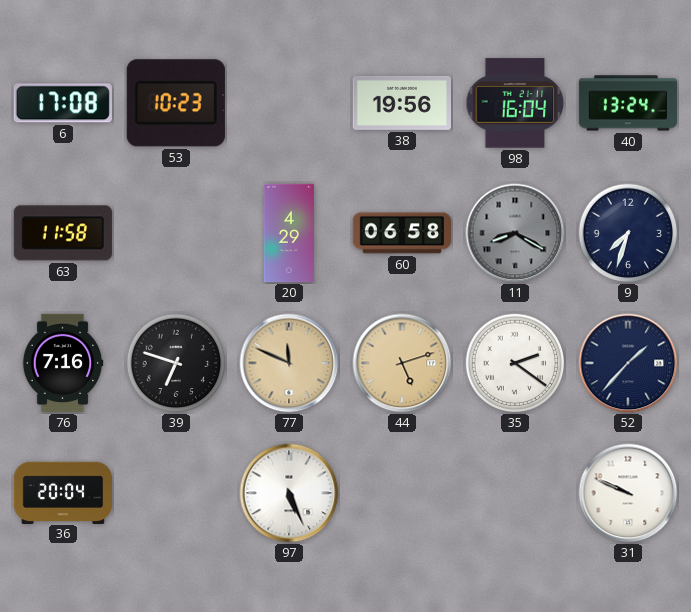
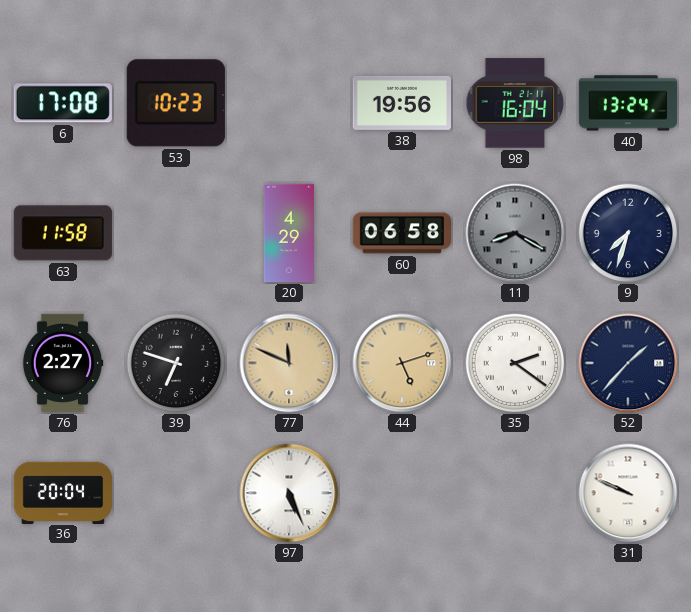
76: 7:16 -> 2:27
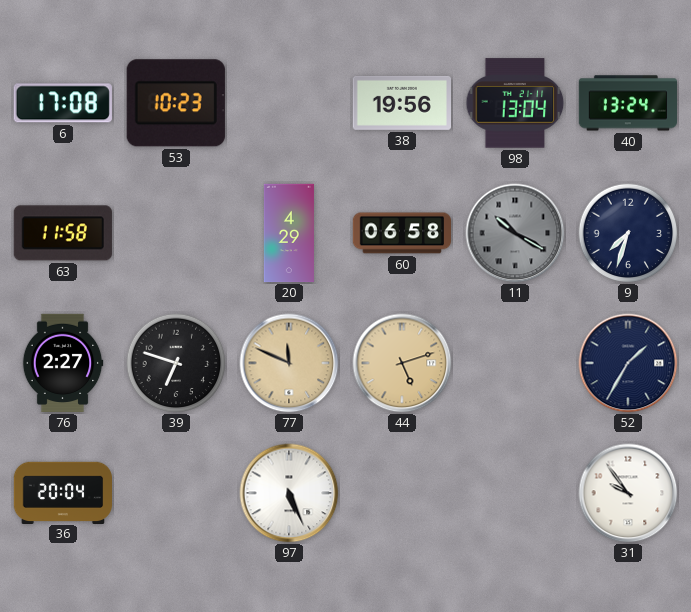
98: 16:04 -> 13:04
11: 8:20 -> 10:20
35: 2:21 -> none
52: 1:37 -> 1:35
31: 9:49 -> 9:54
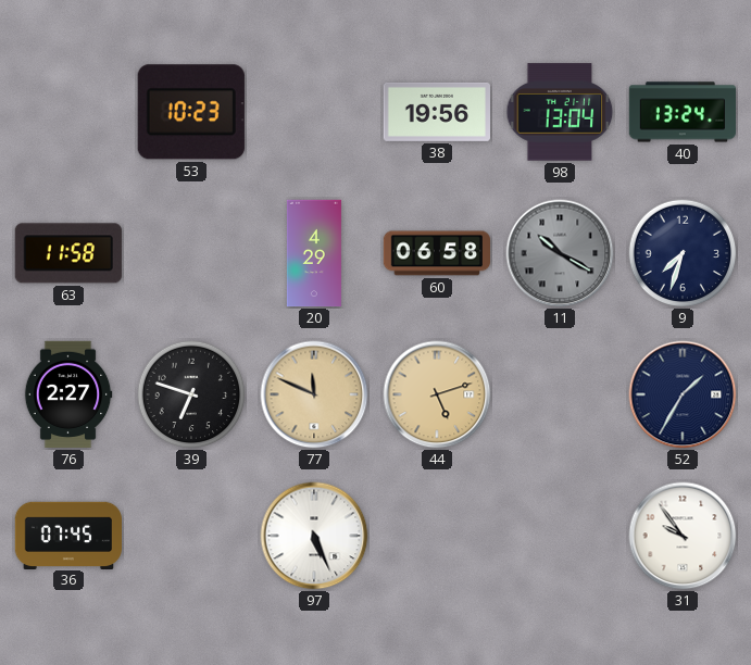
6: 17:08 -> none
36: 20:04 -> 07:45
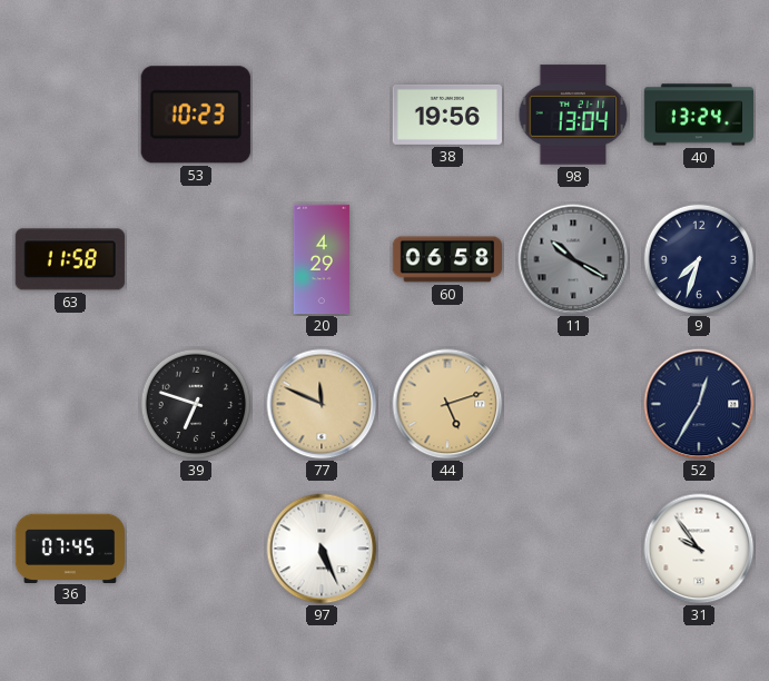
76: 2:27 -> none
52: 1:35 -> 12:35
